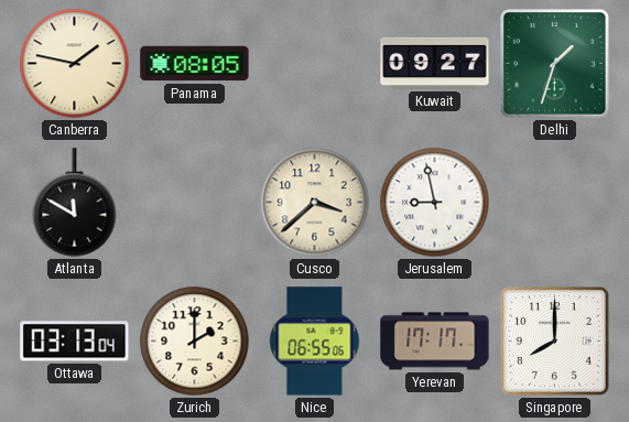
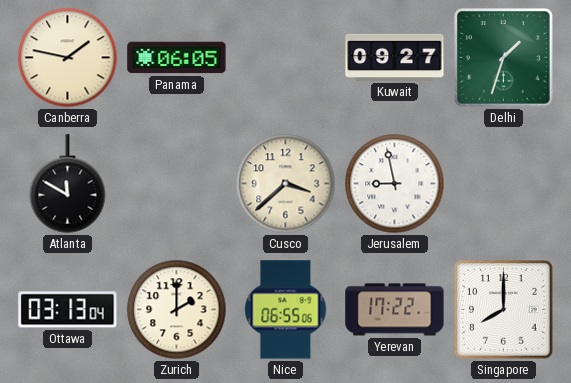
Panama: 08:05 -> 06:05
Yerevan: 17:17 -> 17:22
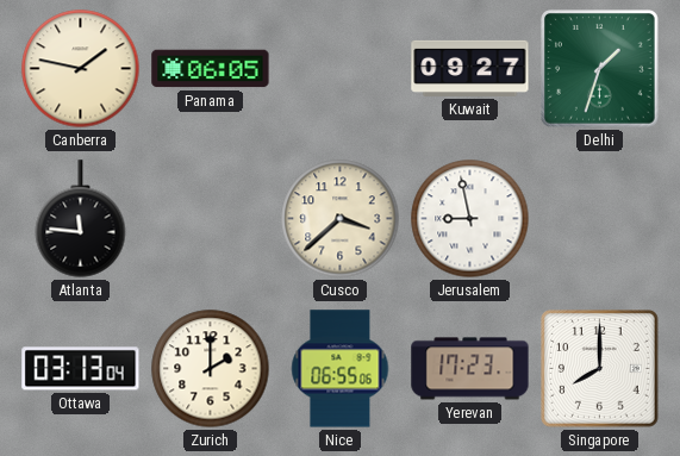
Atlanta: 11:50 -> 11:46
Yerevan: 17:22 -> 17:23
